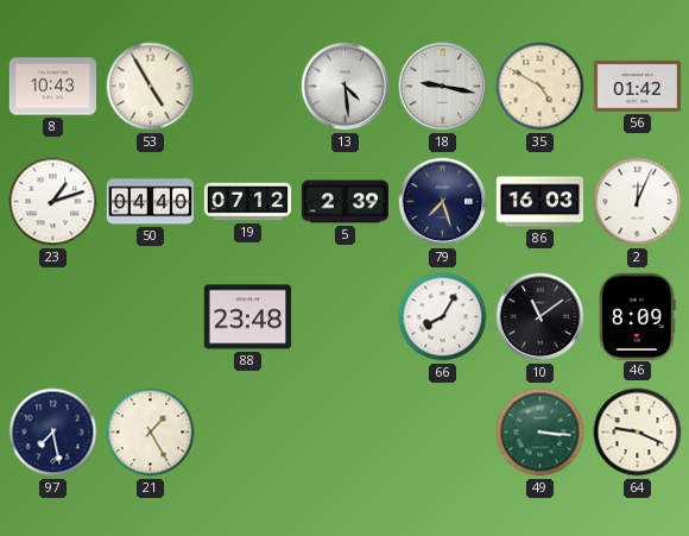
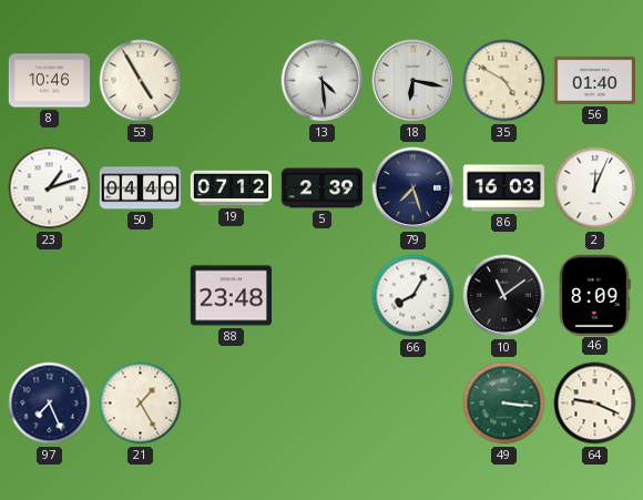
8: 10:43 -> 10:46
18: 9:17 -> 6:17
56: 01:42 -> 01:40
97: 7:28 -> 7:26
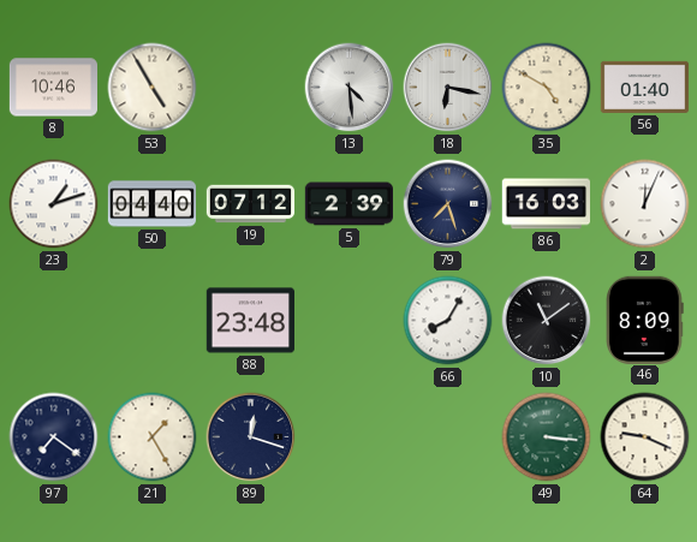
97: 7:26 -> 7:21
89: none -> 12:18
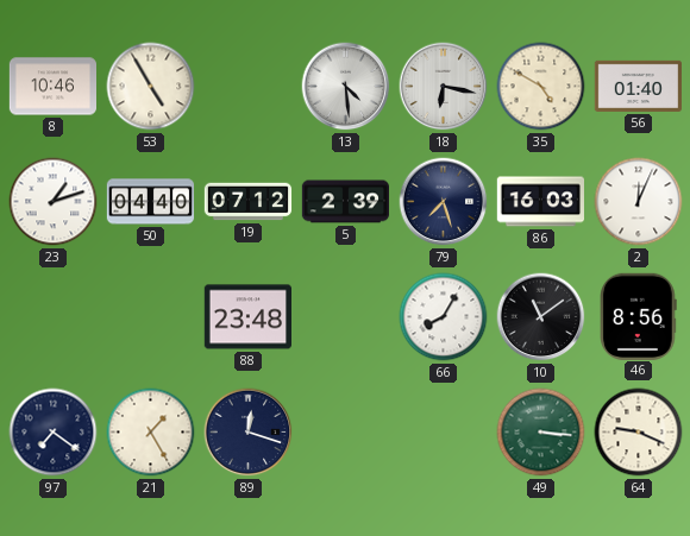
46: 8:09 -> 8:56
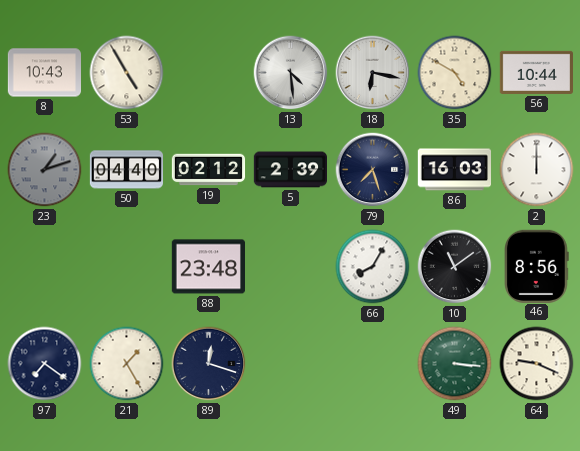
8: 10:46 -> 10:43
56: 01:40 -> 10:44
23 dial: white -> grey
19: 07:12 -> 02:12
2: 12:04 -> 12:00
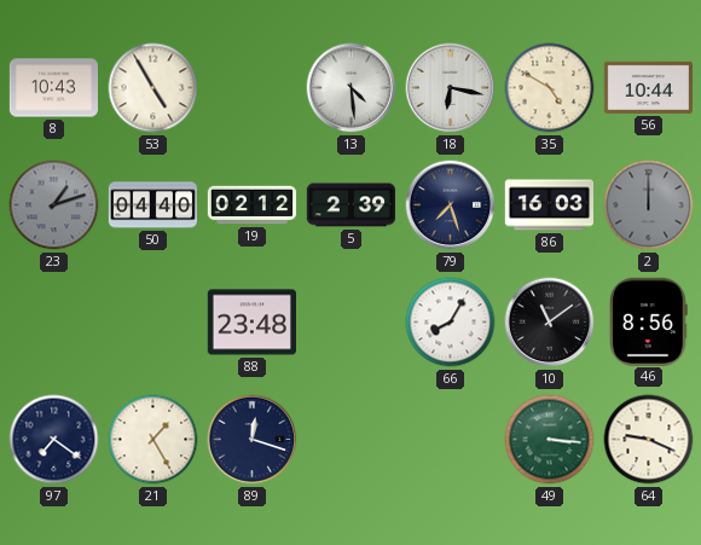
2 dial: white -> grey
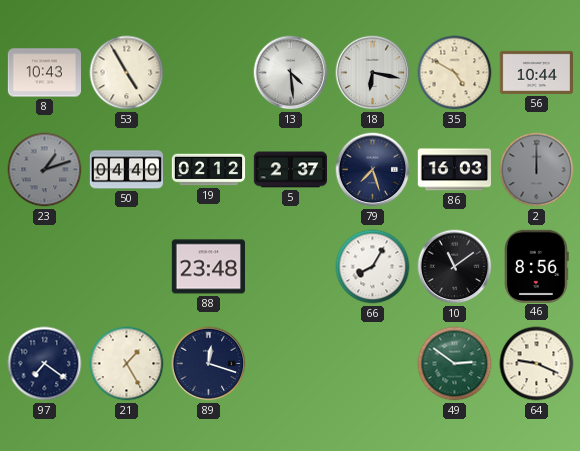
5: 2:39 -> 2:37
49: 3:16 -> 2:51
